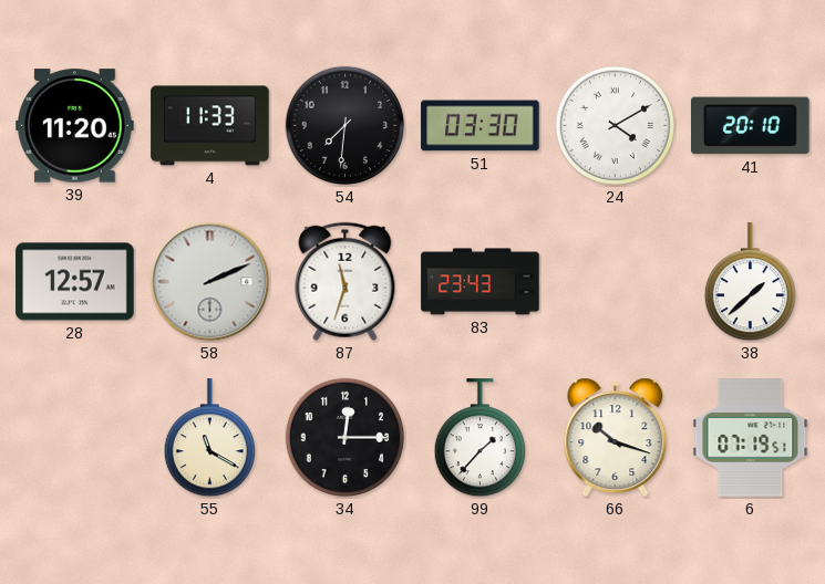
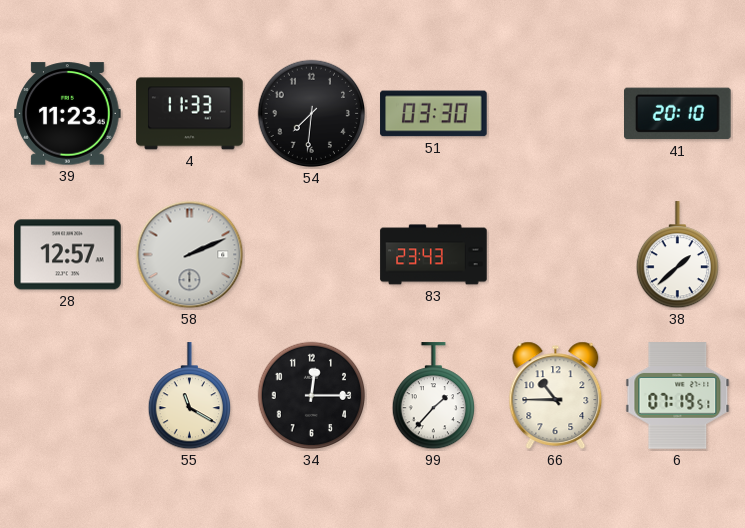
39: 11:20 -> 11:23
24: 4:10 -> none
87: 11:33 -> none
66: 10:18 -> 10:45
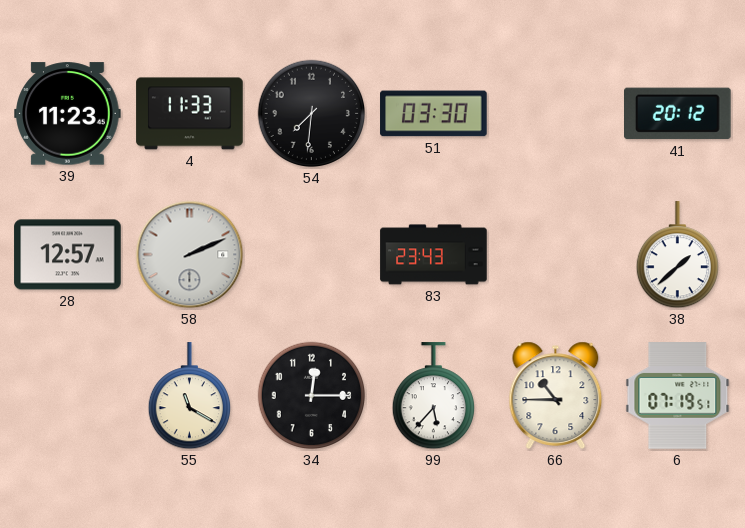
41: 20:10 -> 20:12
99: 1:37 -> 5:37
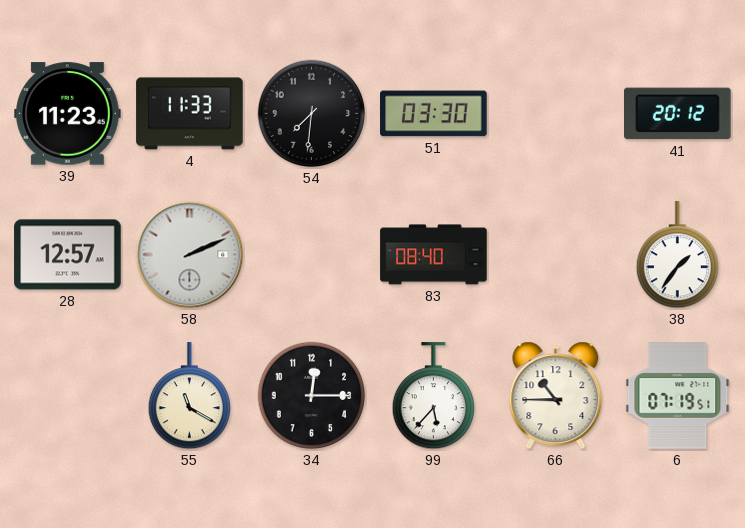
83: 23:43 -> 08:40
38: 1:38 -> 1:36
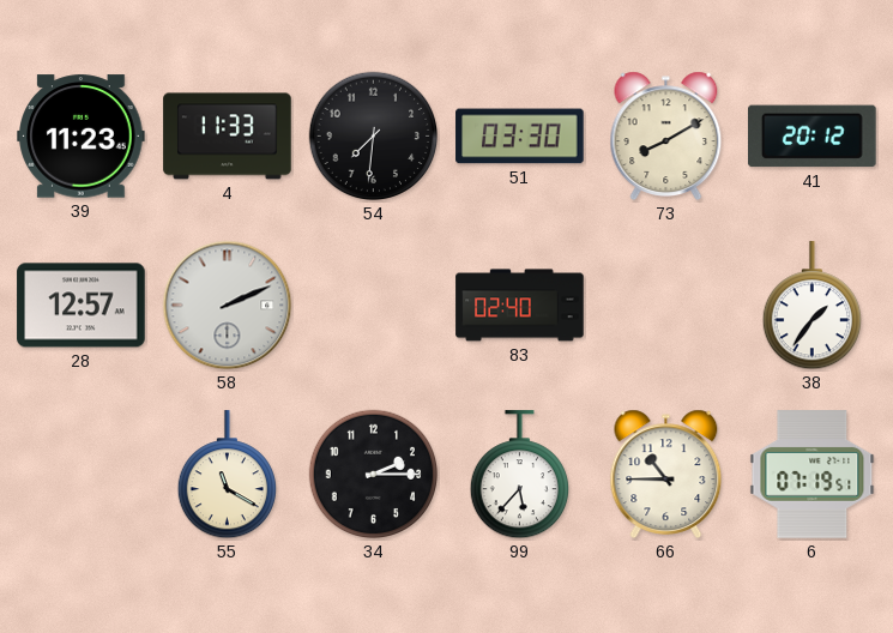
73: none -> 8:10
83: 08:40 -> 02:40
34: 12:15 -> 2:15
